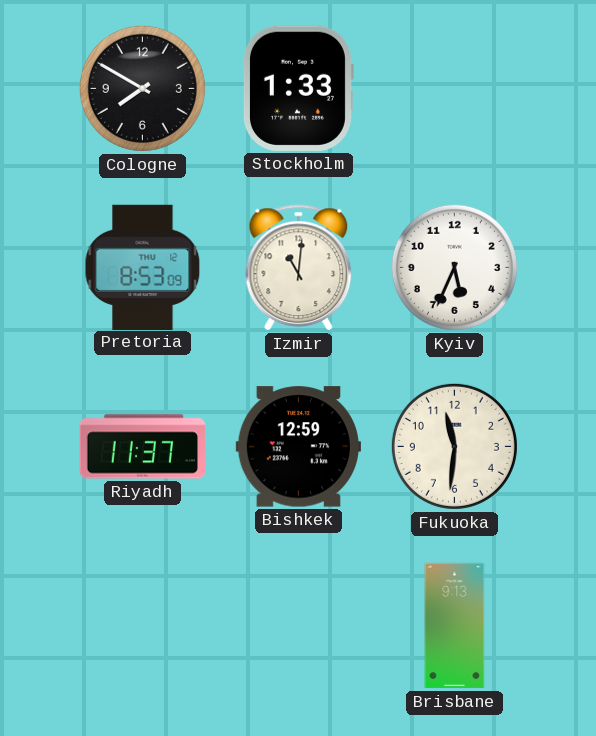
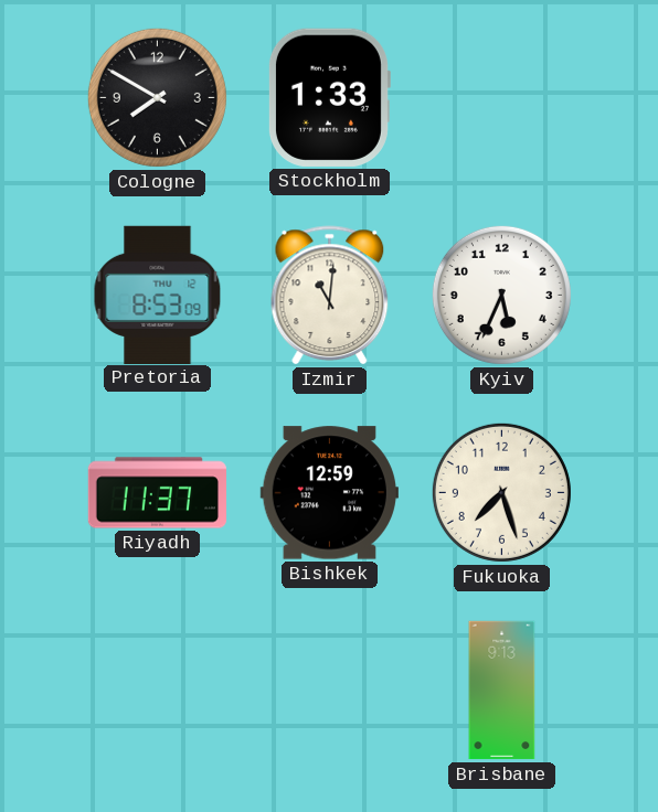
Fukuoka: 11:31 -> 7:27
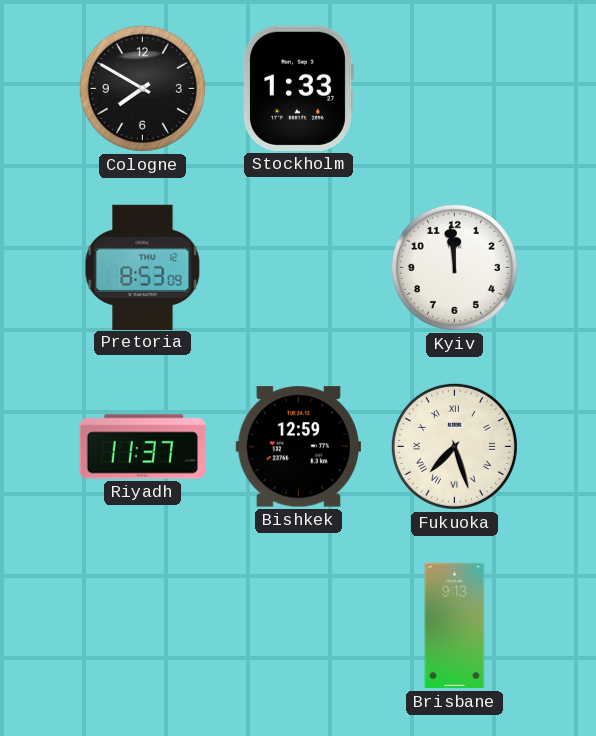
Izmir: 11:01 -> none
Kyiv: 5:34 -> 11:59
Fukuoka numerals: Arabic -> Roman
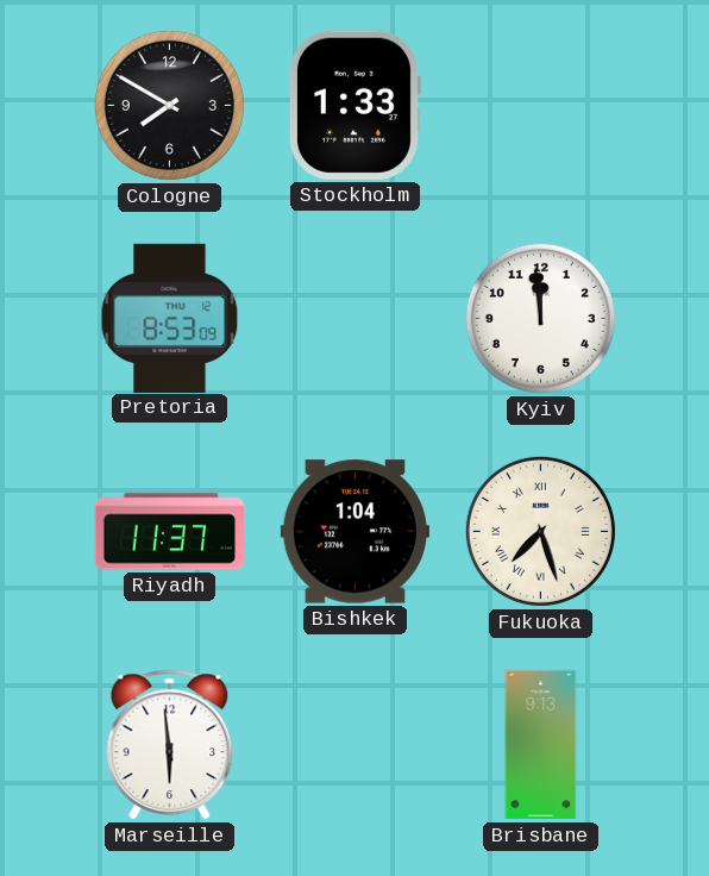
Bishkek: 12:59 -> 1:04
Marseille: none -> 5:59
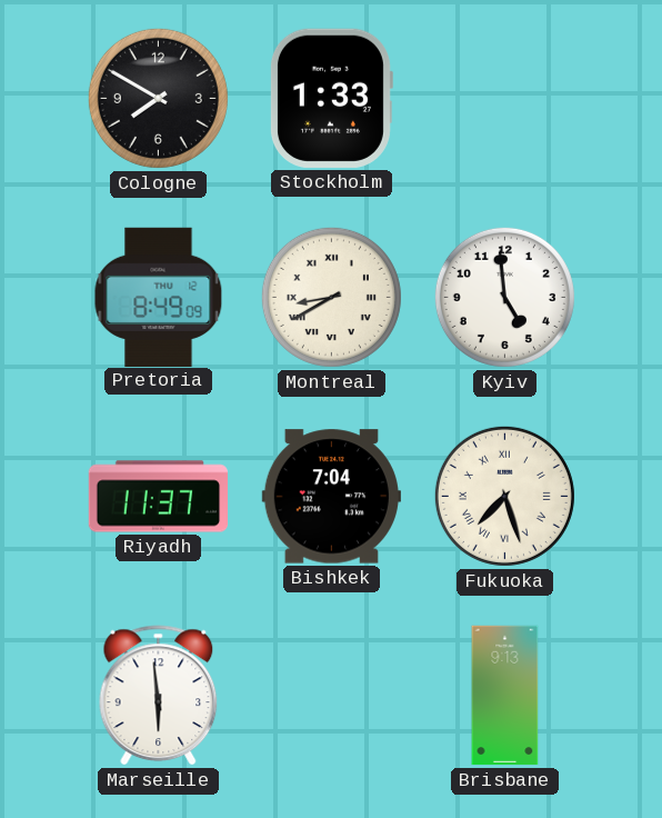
Pretoria: 8:53 -> 8:49
Montreal: none -> 8:40
Kyiv: 11:59 -> 4:59
Bishkek: 1:04 -> 7:04
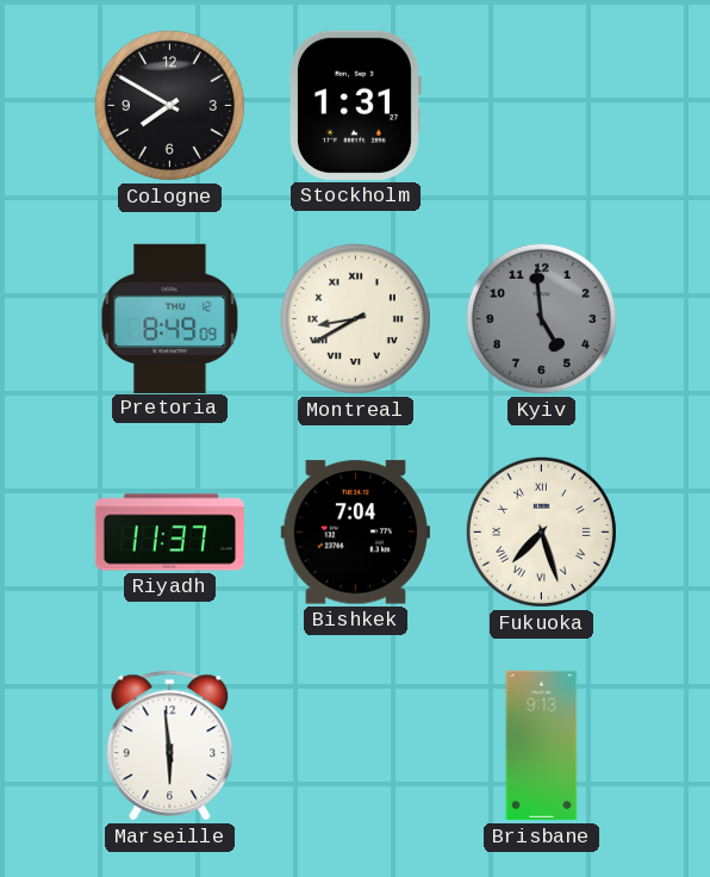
Stockholm: 1:33 -> 1:31
Kyiv dial: white -> grey
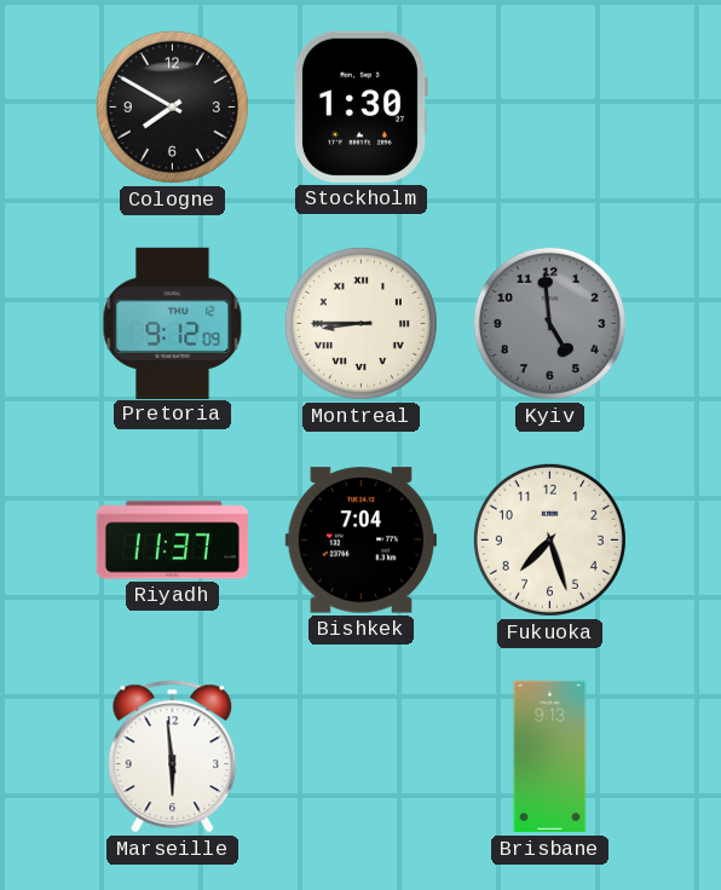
Stockholm: 1:31 -> 1:30
Pretoria: 8:49 -> 9:12
Montreal: 8:40 -> 8:45
Fukuoka numerals: Roman -> Arabic
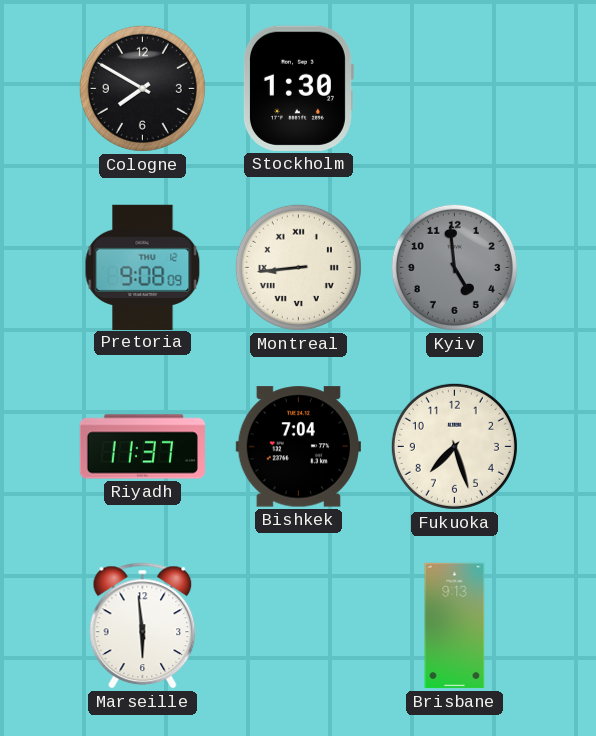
Pretoria: 9:12 -> 9:08
Montreal: 8:45 -> 8:44
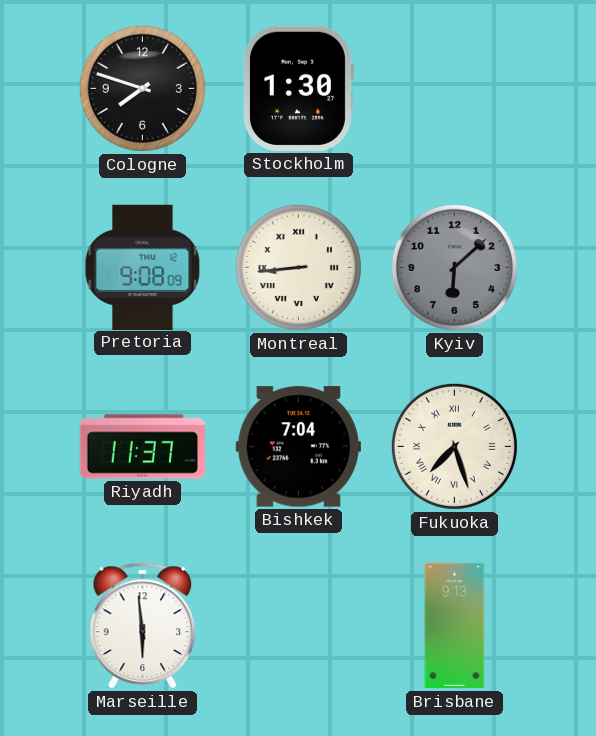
Cologne: 7:50 -> 7:48
Kyiv: 4:59 -> 6:08
Fukuoka numerals: Arabic -> Roman
